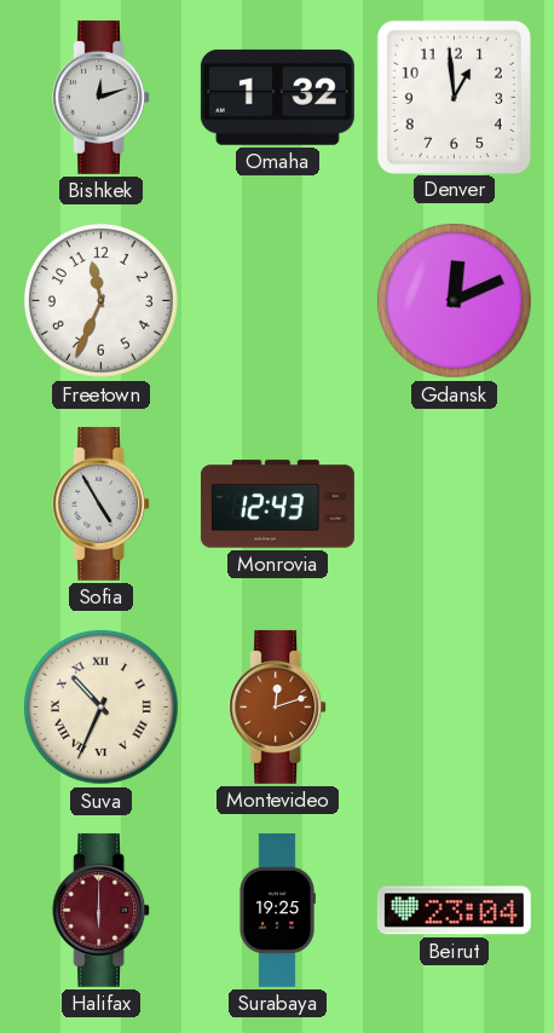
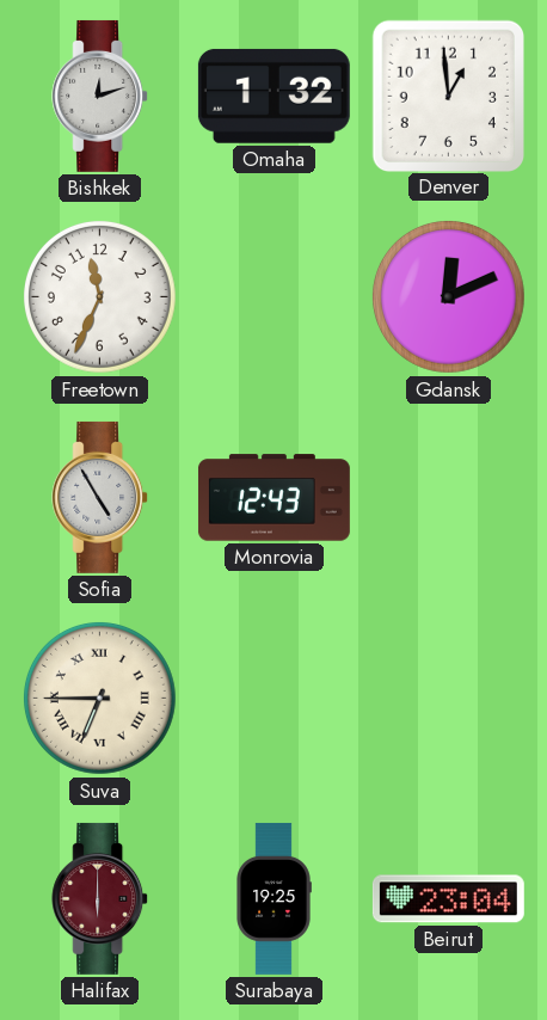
Suva: 10:34 -> 6:45
Montevideo: 12:12 -> none
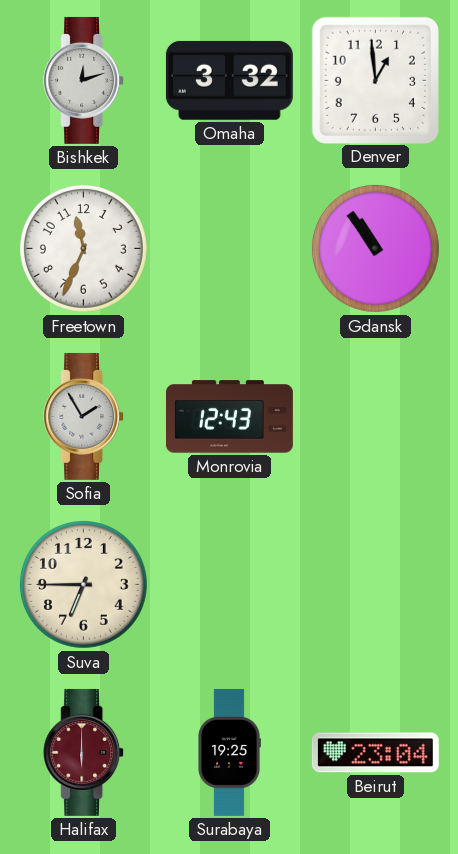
Omaha: 1:32 -> 3:32
Gdansk: 12:11 -> 10:54
Sofia: 4:55 -> 1:55
Suva numerals: Roman -> Arabic
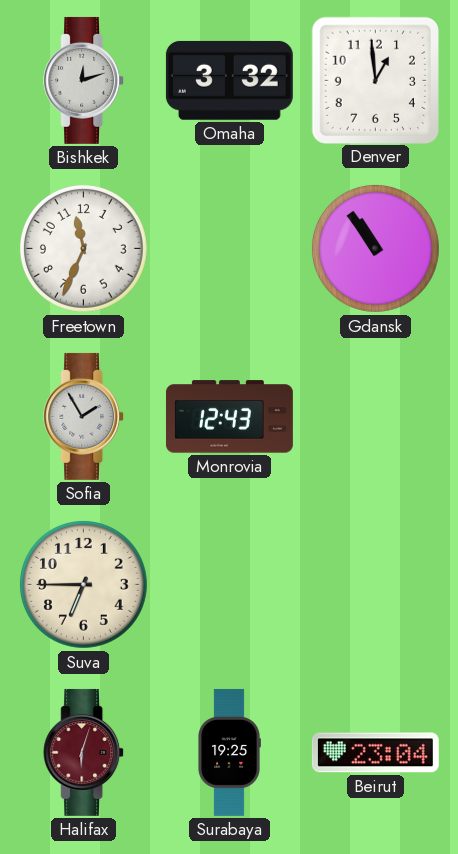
Halifax: 6:00 -> 6:03
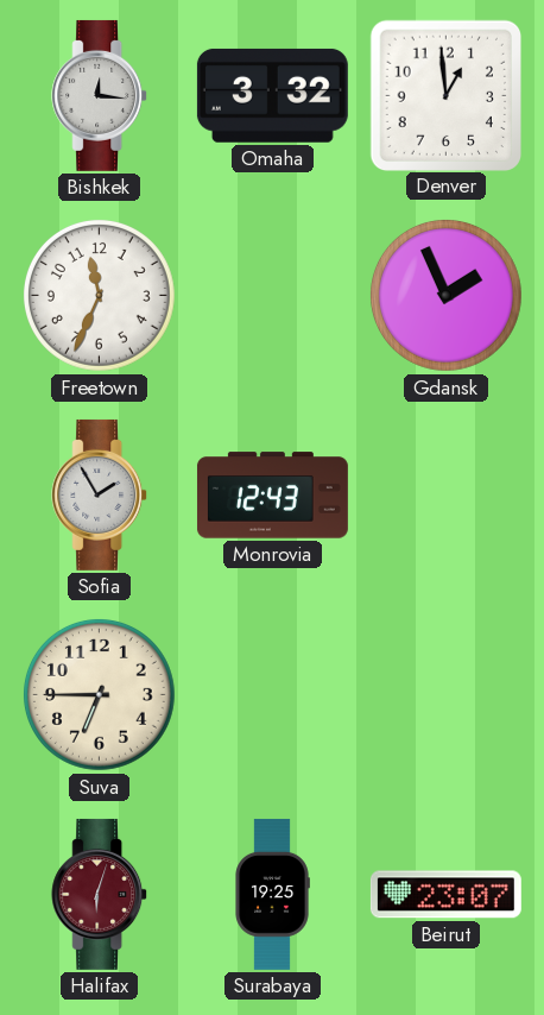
Bishkek: 12:12 -> 12:16
Gdansk: 10:54 -> 1:56
Beirut: 23:04 -> 23:07
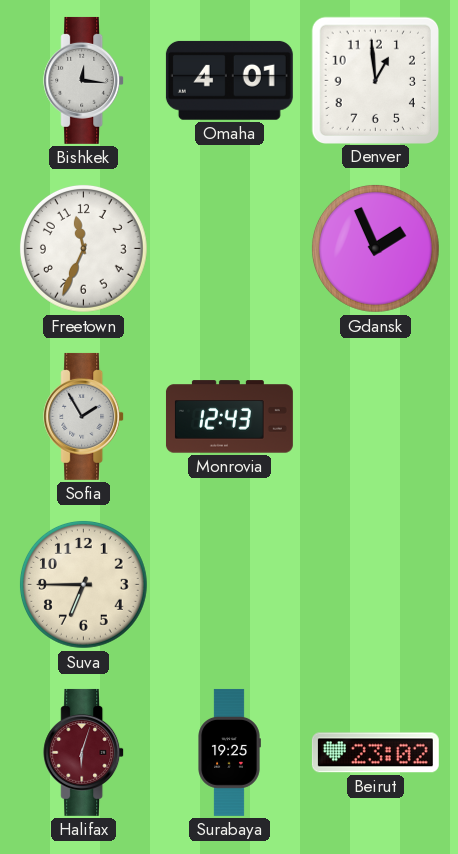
Omaha: 3:32 -> 4:01
Beirut: 23:07 -> 23:02
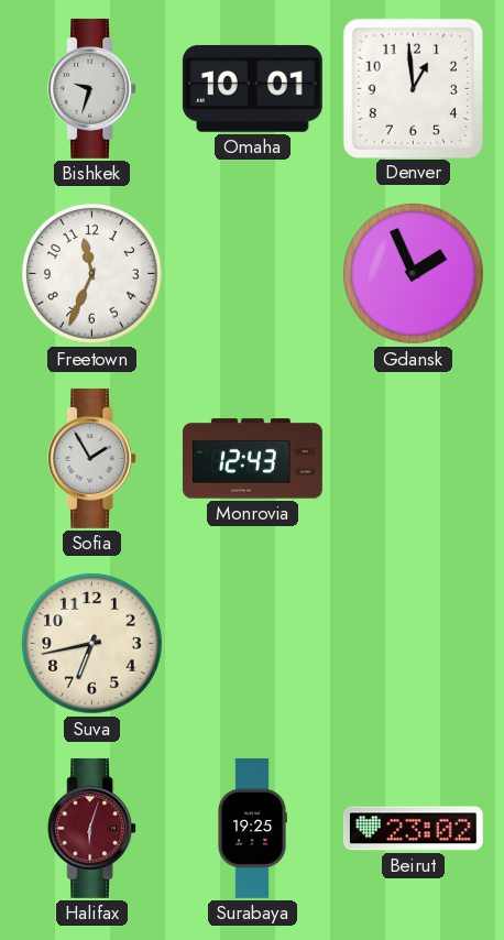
Bishkek: 12:16 -> 9:33
Omaha: 4:01 -> 10:01
Suva: 6:45 -> 6:43
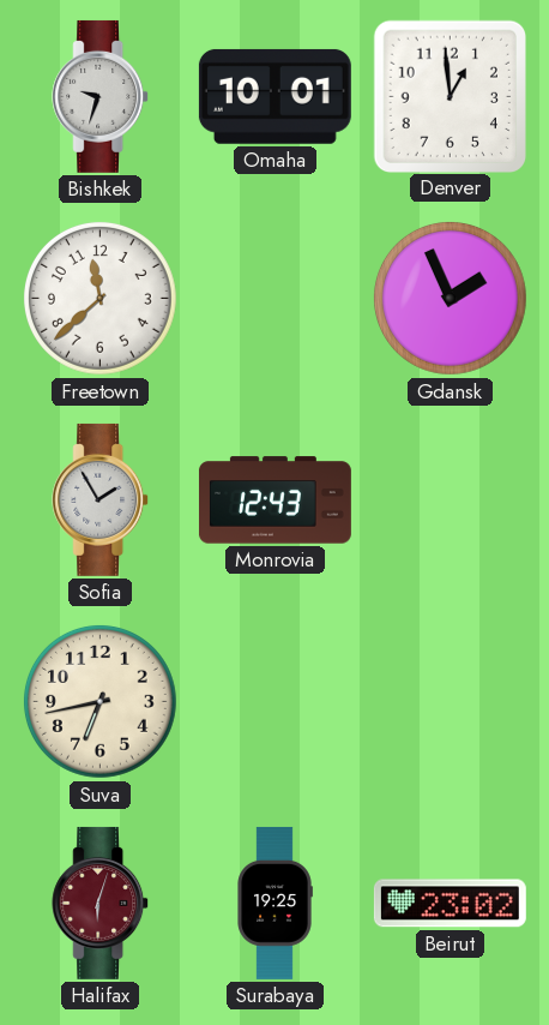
Freetown: 11:34 -> 11:38
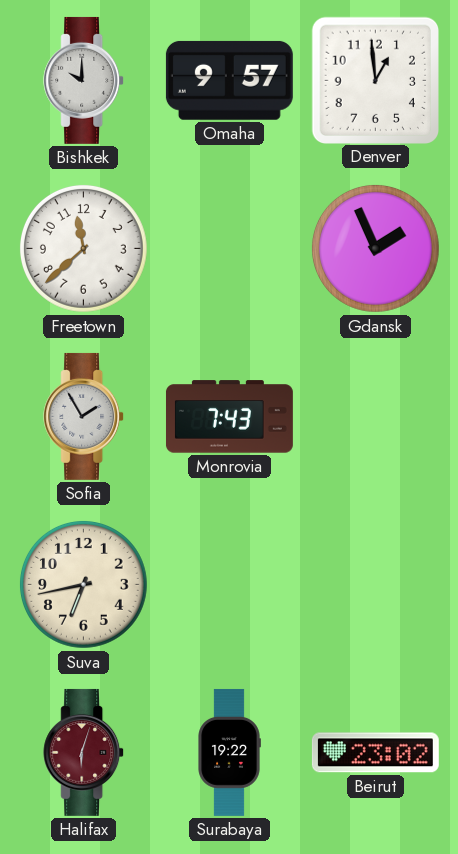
Bishkek: 9:33 -> 10:00
Omaha: 10:01 -> 9:57
Monrovia: 12:43 -> 7:43
Surabaya: 19:25 -> 19:22
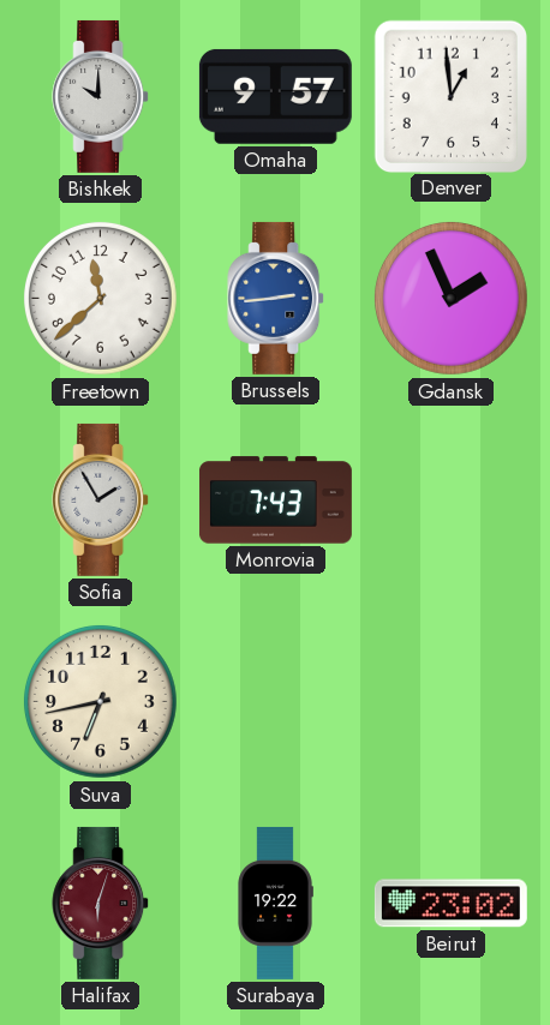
Brussels: none -> 2:44
